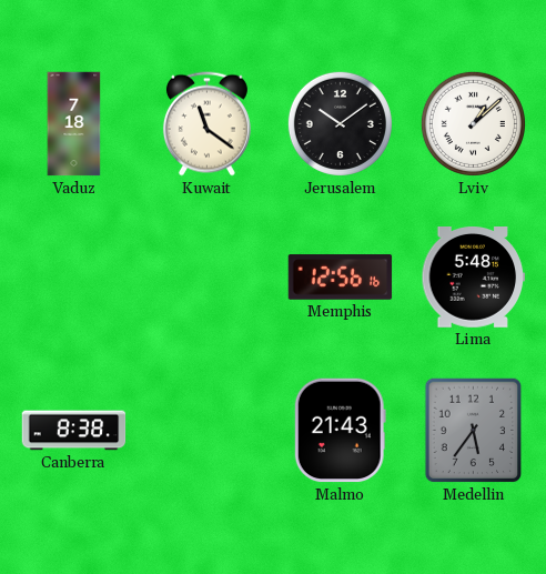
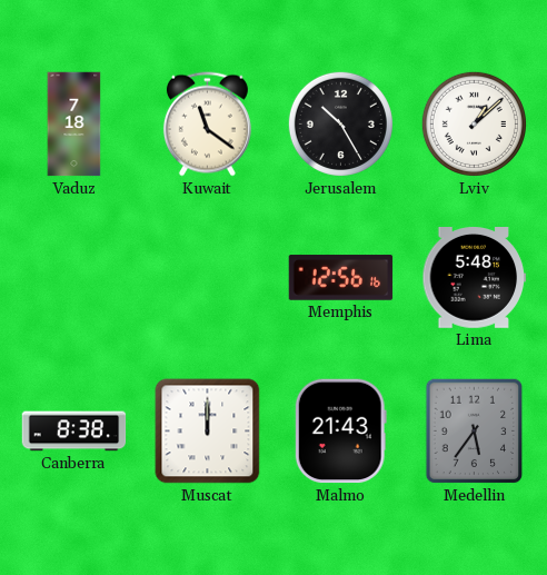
Jerusalem: 10:09 -> 10:25
Muscat: none -> 12:00
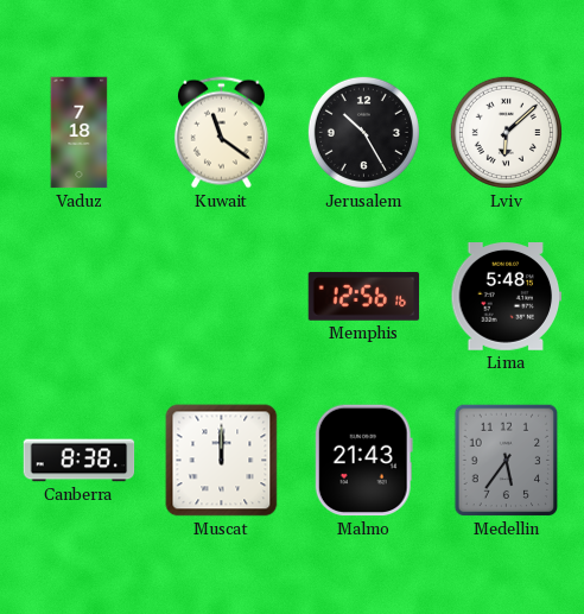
Lviv: 1:08 -> 6:08
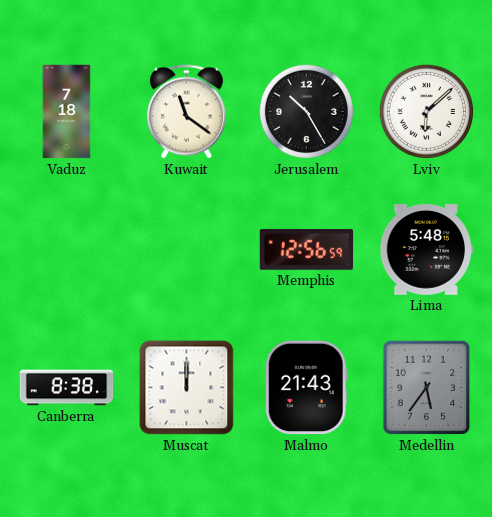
Memphis: 12:56:16 -> 12:56:59
